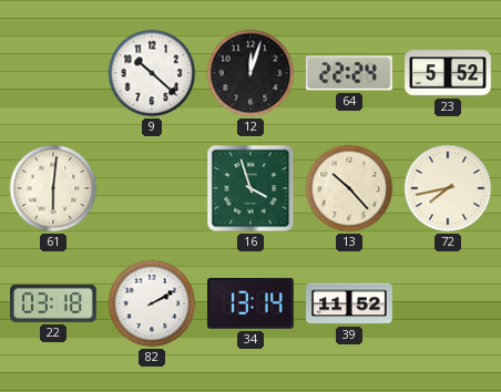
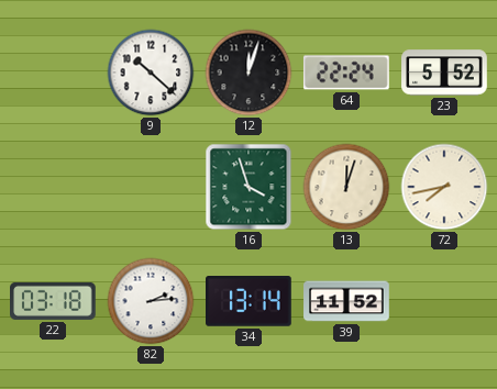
61: 6:01 -> none
13: 10:23 -> 12:03
82: 2:10 -> 2:14
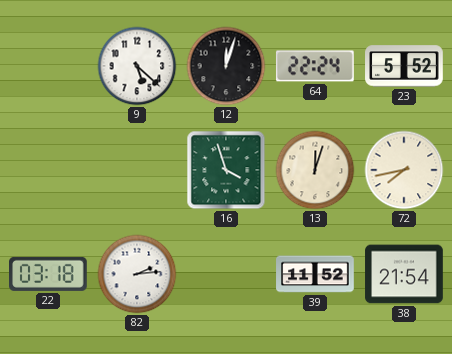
9: 10:22 -> 5:22
34: 13:14 -> none
38: none -> 21:54
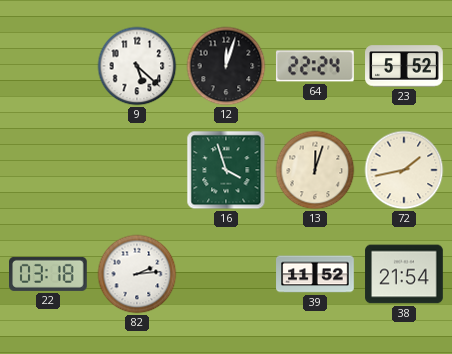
72: 7:43 -> 1:43
